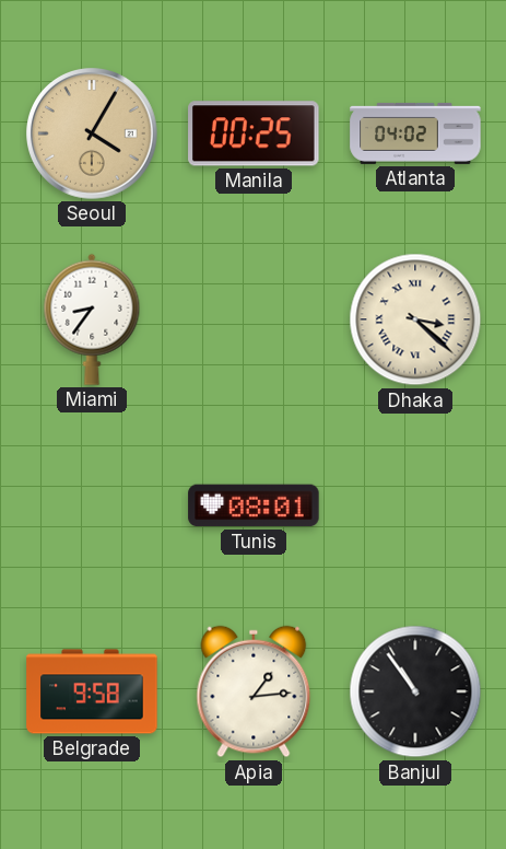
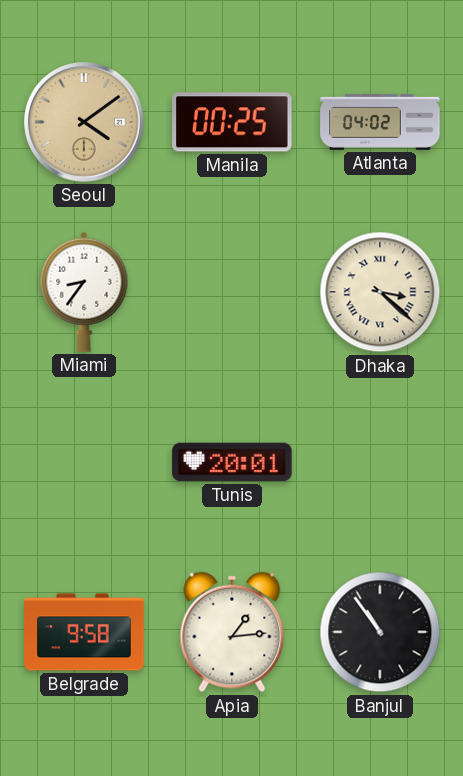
Seoul: 4:05 -> 4:09
Tunis: 08:01 -> 20:01
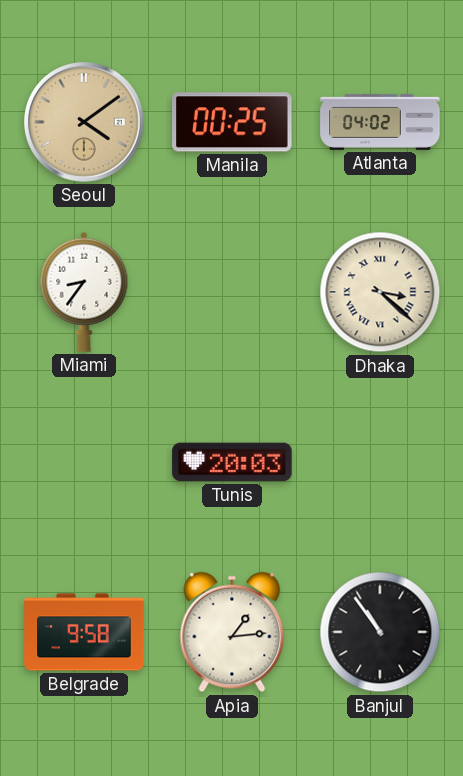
Tunis: 20:01 -> 20:03
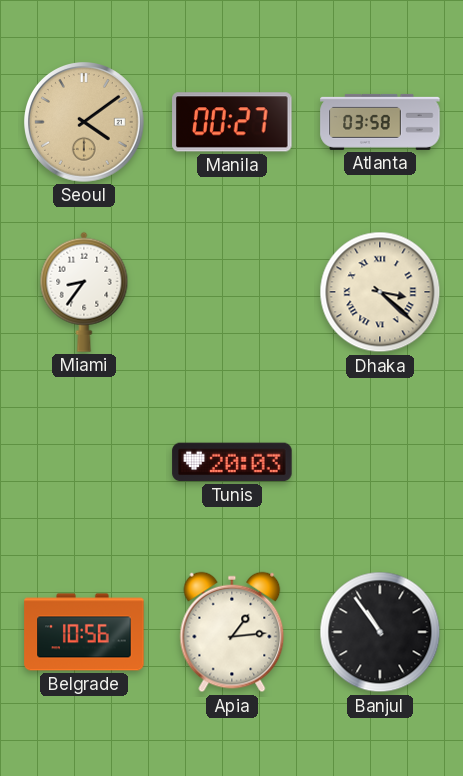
Manila: 00:25 -> 00:27
Atlanta: 04:02 -> 03:58
Belgrade: 9:58 -> 10:56
